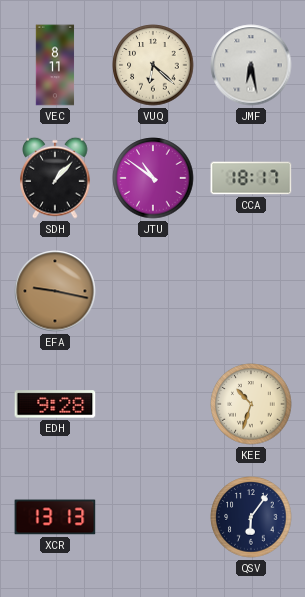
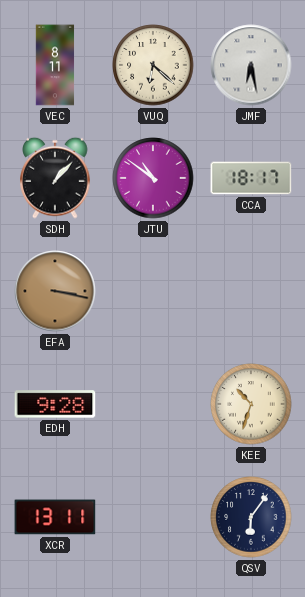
EFA: 9:17 -> 3:17
XCR: 13:13 -> 13:11
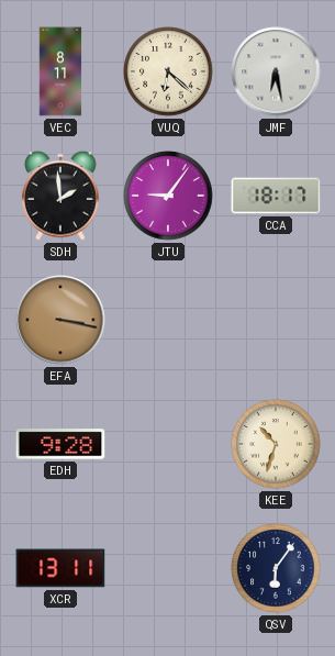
SDH: 1:07 -> 1:59
JTU: 10:51 -> 9:06
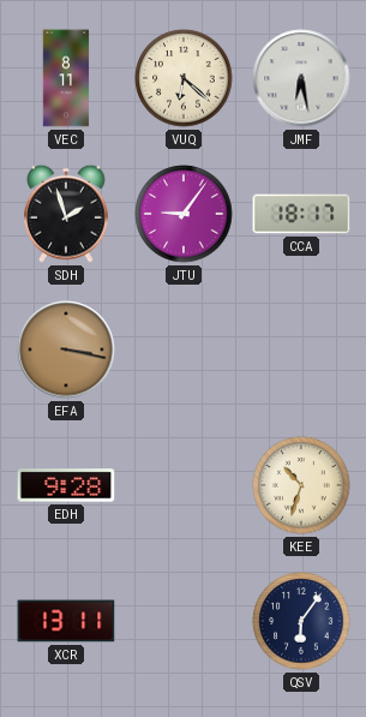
SDH: 1:59 -> 1:57
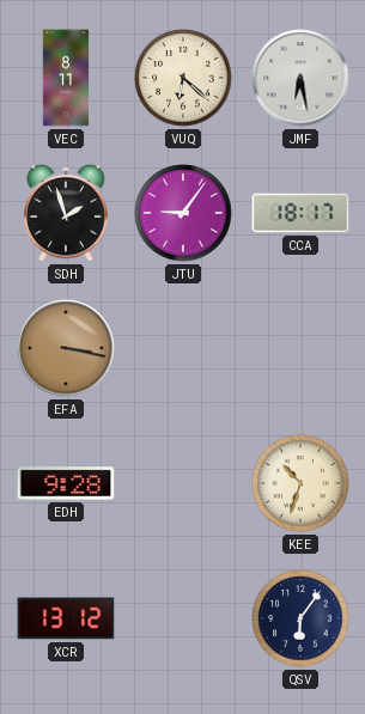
XCR: 13:11 -> 13:12
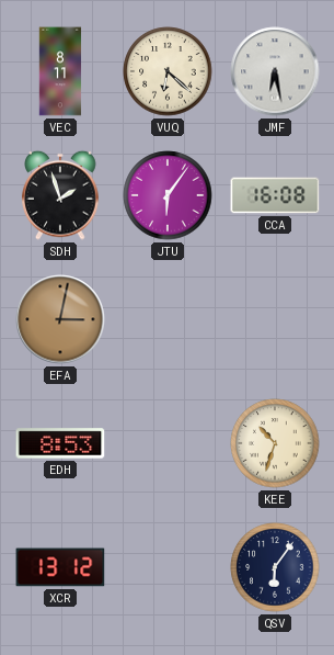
JTU: 9:06 -> 6:06
CCA: 18:17 -> 16:08
EFA: 3:17 -> 3:02
EDH: 9:28 -> 8:53
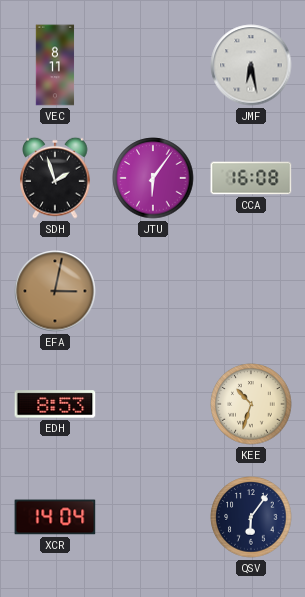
VUQ: 6:22 -> none
XCR: 13:12 -> 14:04
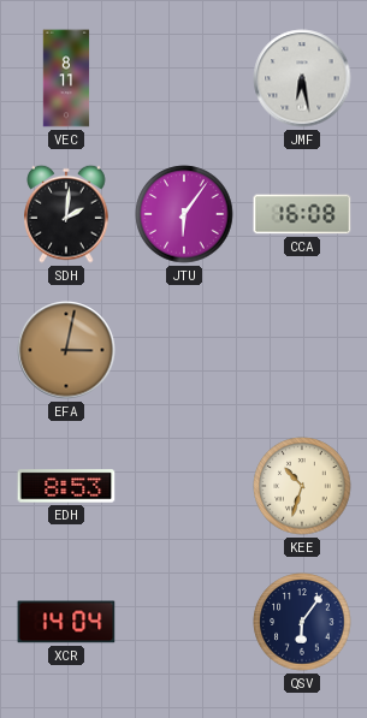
SDH: 1:57 -> 2:01
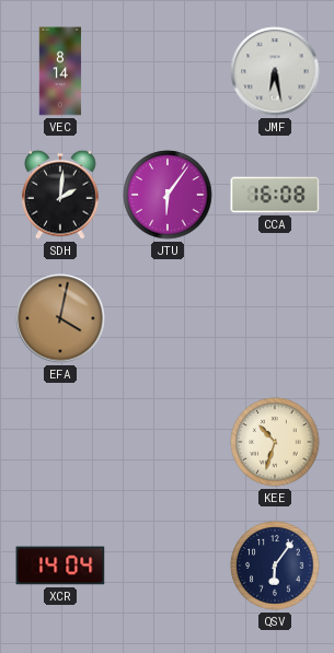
VEC: 8:11 -> 8:14
EFA: 3:02 -> 4:02
EDH: 8:53 -> none
